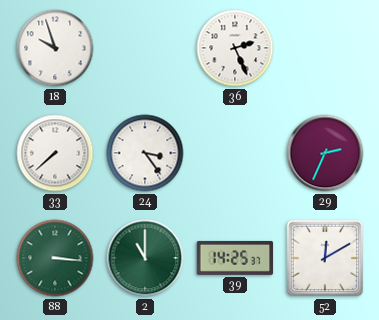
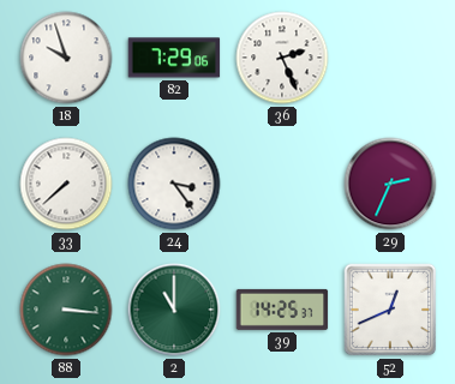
82: none -> 7:29
52: 12:10 -> 12:41
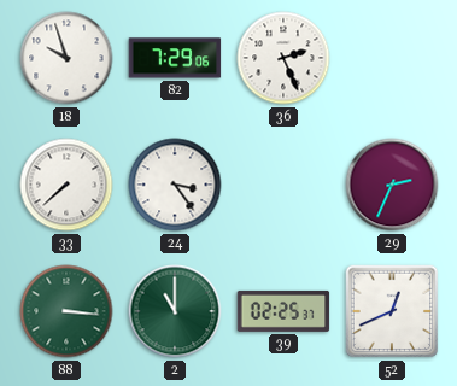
39: 14:25 -> 02:25
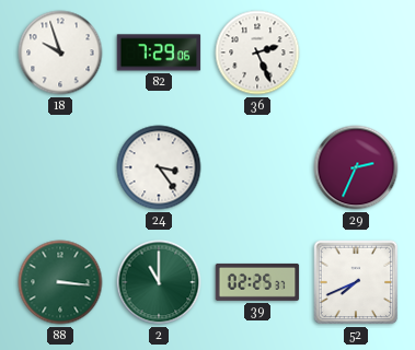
33: 7:38 -> none
52: 12:41 -> 7:41
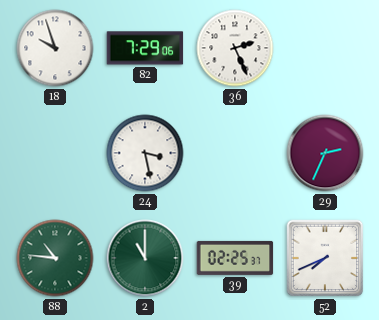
24: 3:24 -> 3:28
88: 3:16 -> 10:46
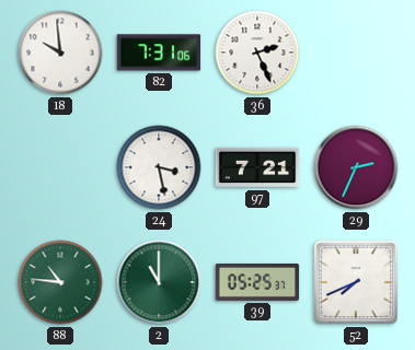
18: 9:57 -> 9:59
82: 7:29 -> 7:31
97: none -> 7:21
39: 02:25 -> 05:25
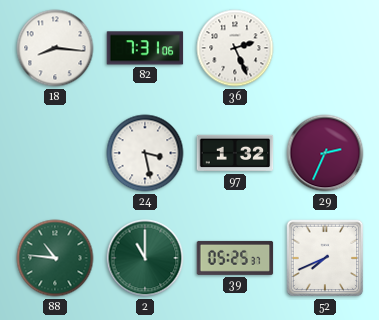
18: 9:59 -> 8:16
97: 7:21 -> 1:32
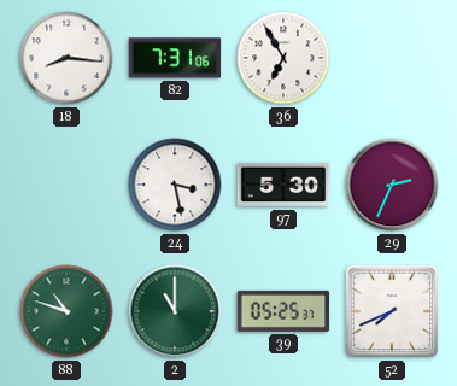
36: 2:26 -> 6:55
97: 1:32 -> 5:30
88: 10:46 -> 10:48
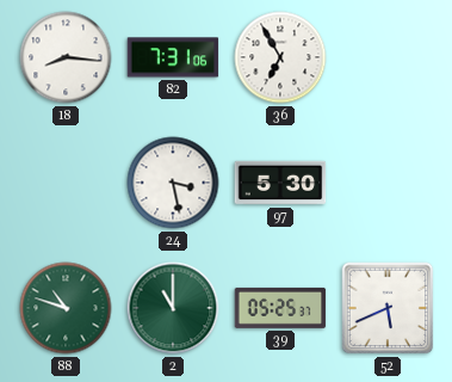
29: 2:34 -> none
52: 7:41 -> 5:41
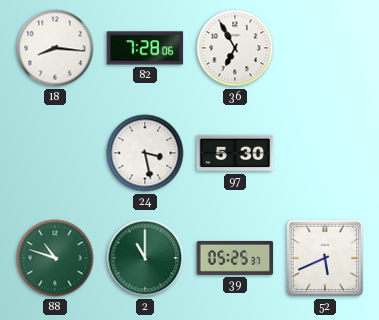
82: 7:31 -> 7:28
